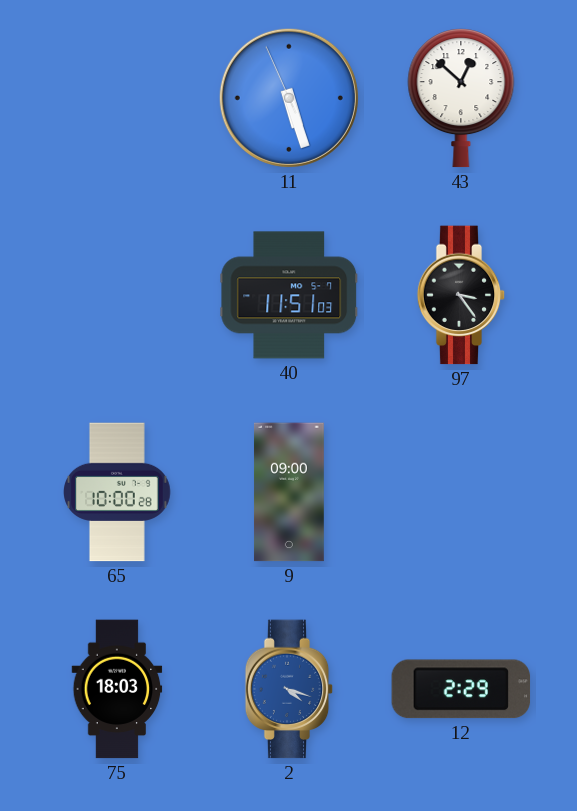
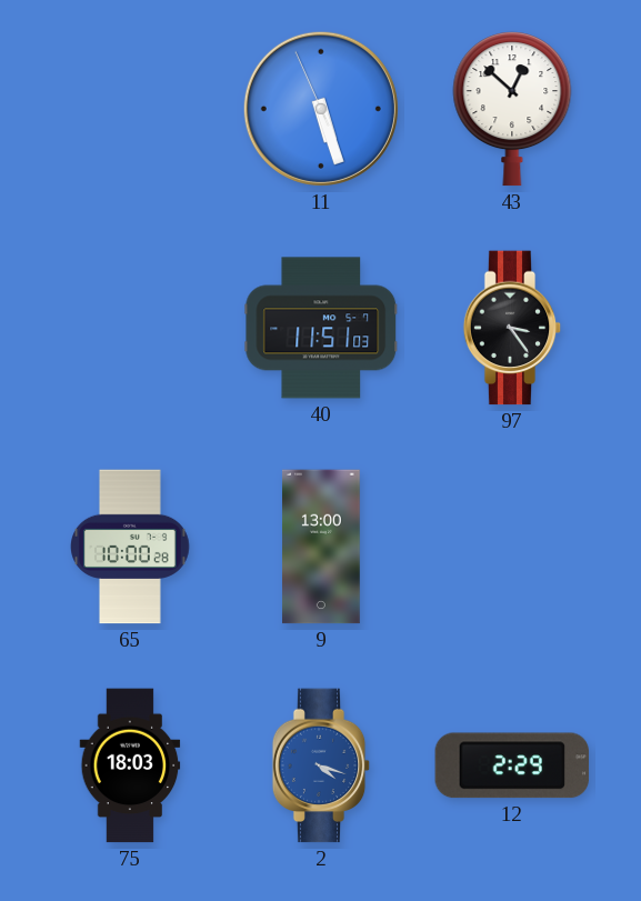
9: 09:00 -> 13:00
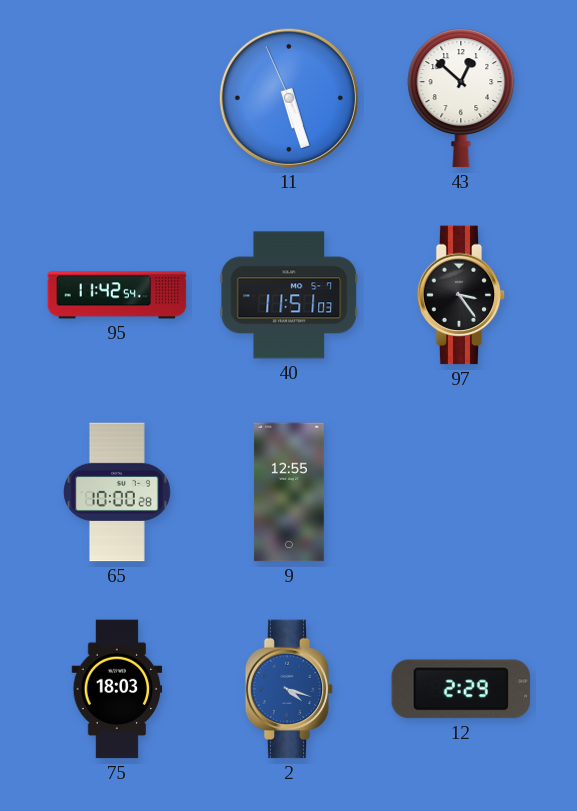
95: none -> 11:42
9: 13:00 -> 12:55
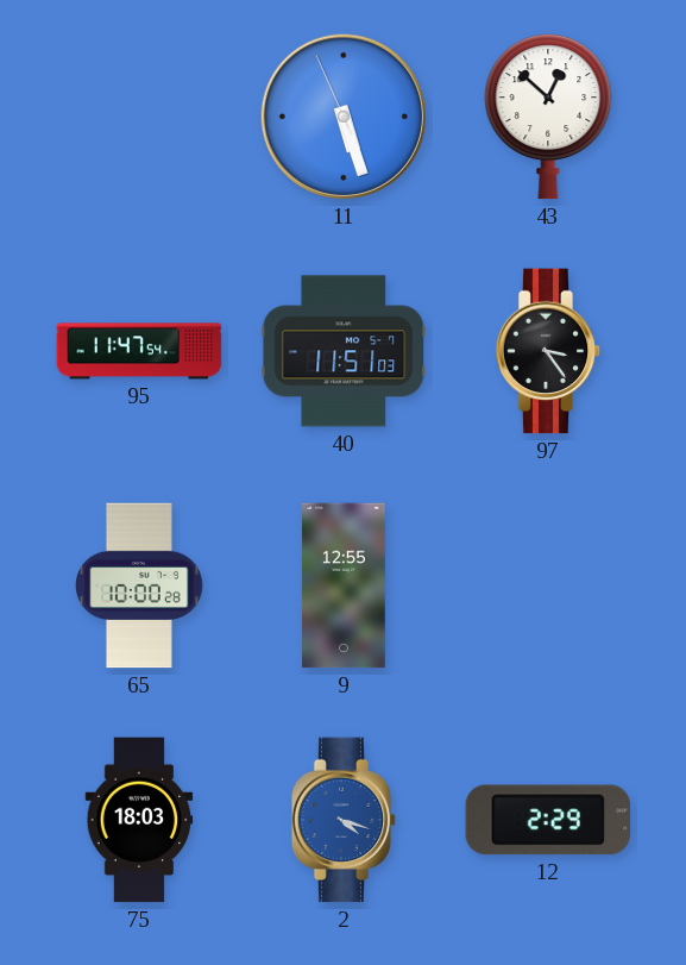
95: 11:42 -> 11:47
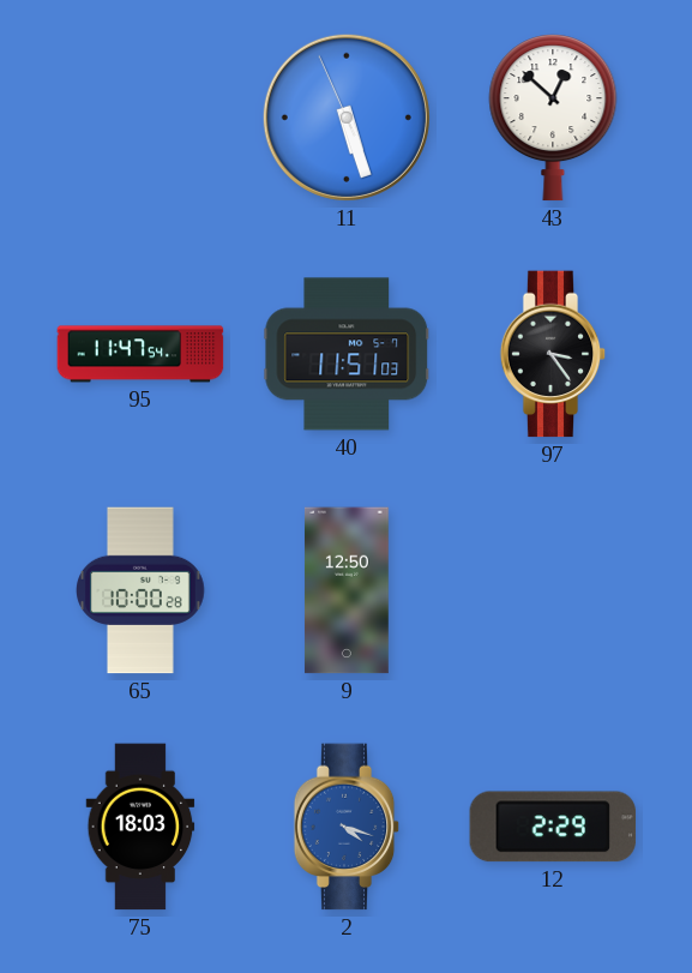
9: 12:55 -> 12:50
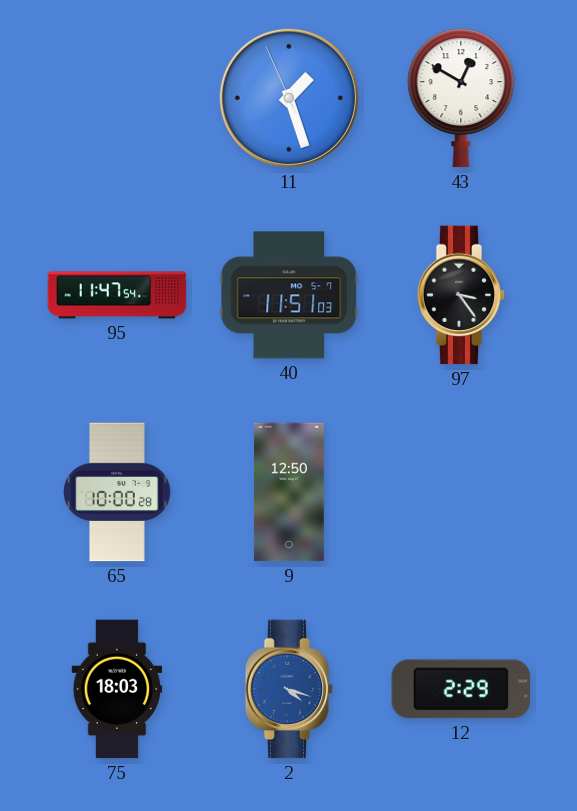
11: 5:26 -> 1:26
43: 12:52 -> 12:50
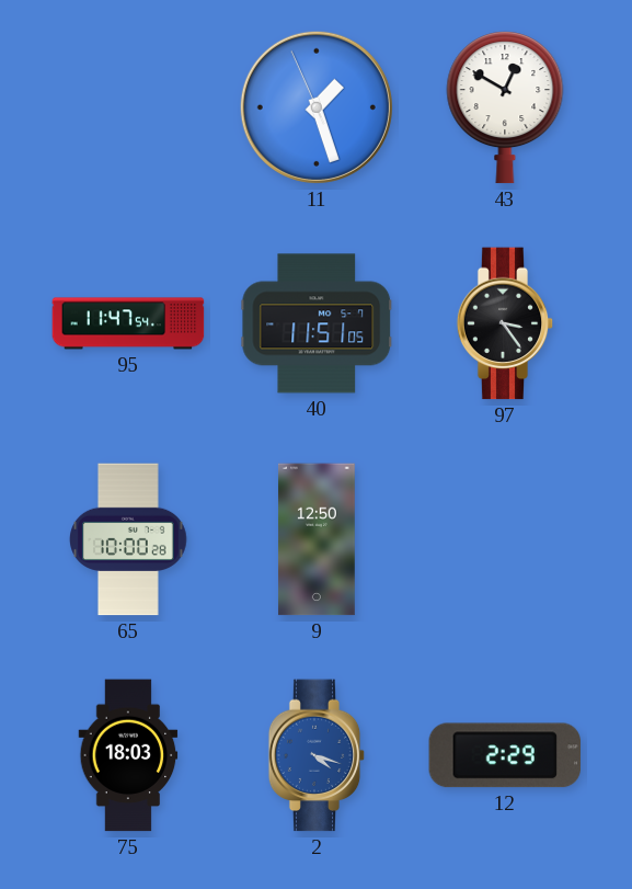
40: 11:51:03 -> 11:51:05
